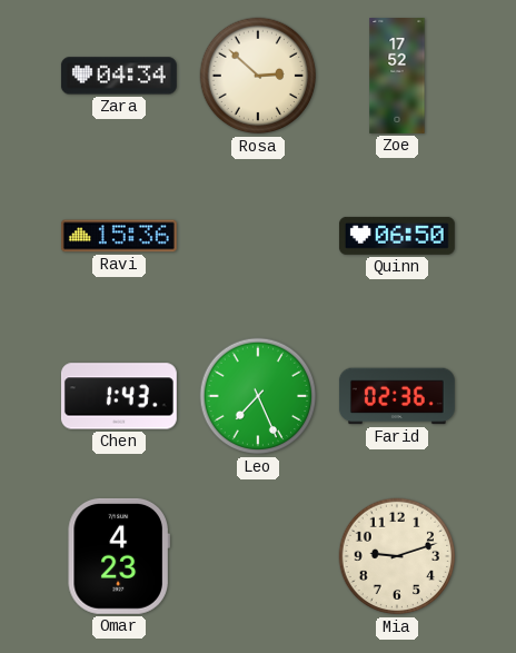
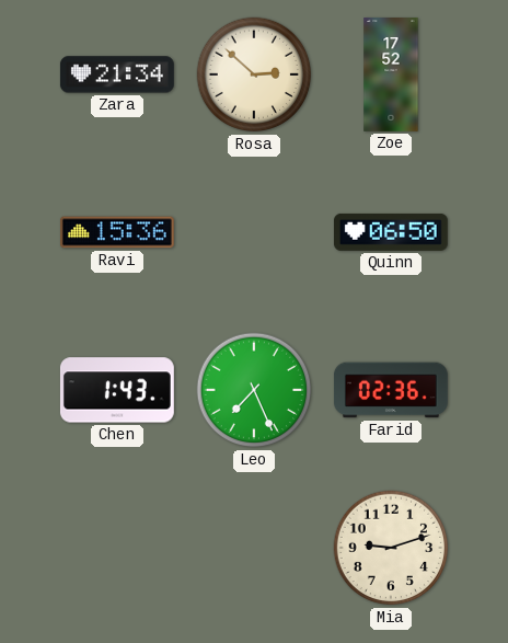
Zara: 04:34 -> 21:34
Omar: 4:23 -> none
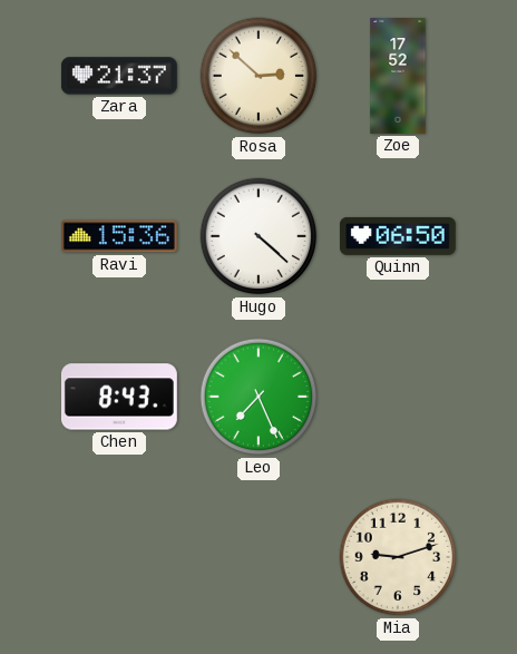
Zara: 21:34 -> 21:37
Hugo: none -> 4:22
Chen: 1:43 -> 8:43
Farid: 02:36 -> none
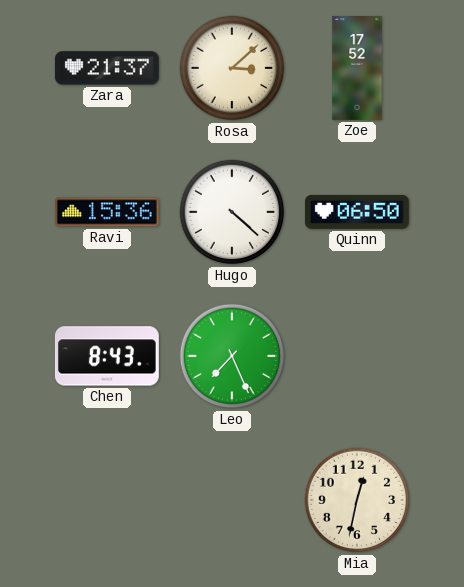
Rosa: 2:52 -> 3:08
Mia: 9:12 -> 12:32
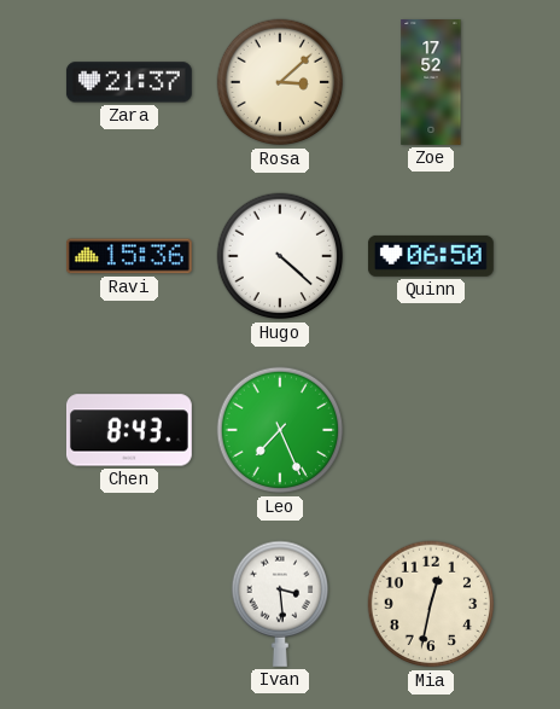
Ivan: none -> 3:29
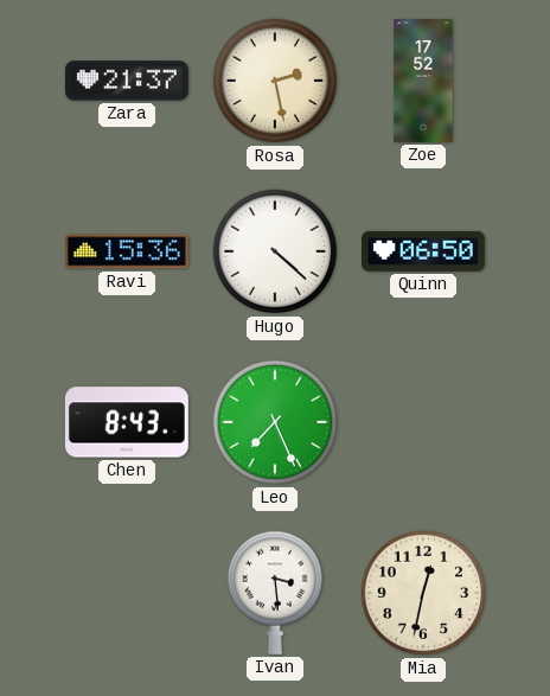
Rosa: 3:08 -> 2:28
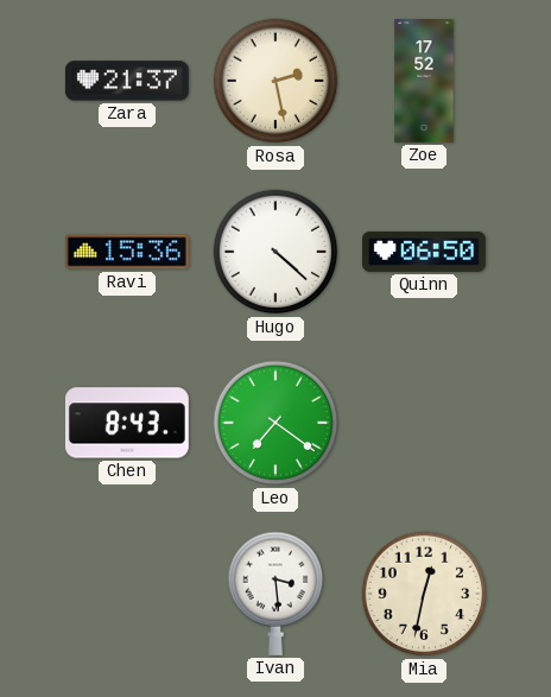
Leo: 7:26 -> 7:21
